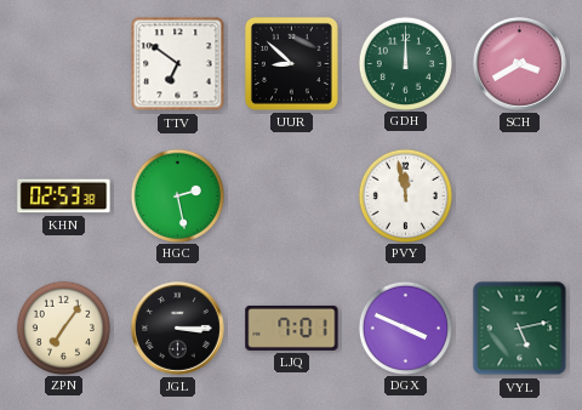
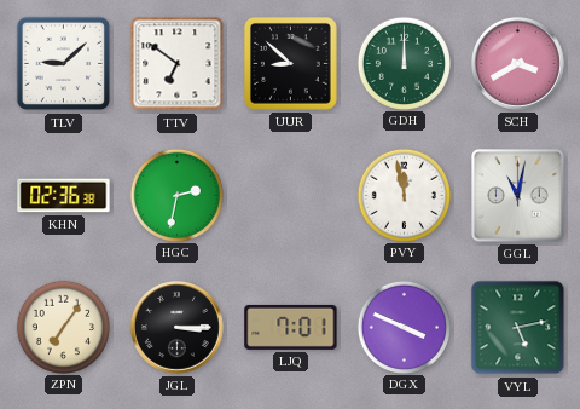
TLV: none -> 9:08
KHN: 02:53 -> 02:36
HGC: 2:28 -> 2:32
GGL: none -> 11:02
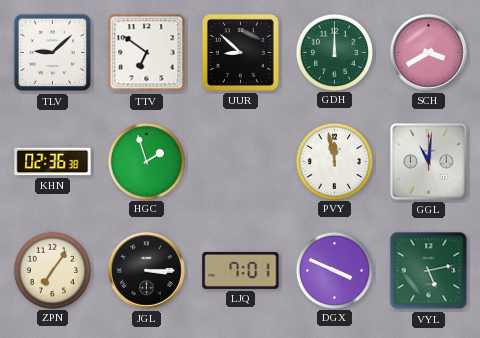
HGC: 2:32 -> 1:57
GGL: 11:02 -> 11:01
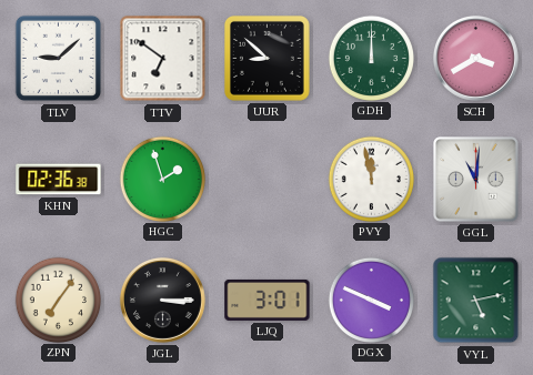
LJQ: 7:01 -> 3:01
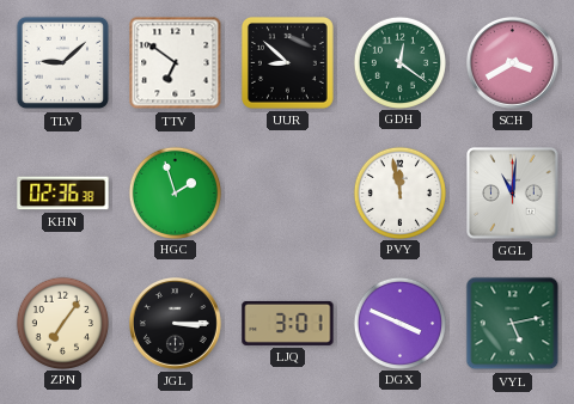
GDH: 12:00 -> 12:21
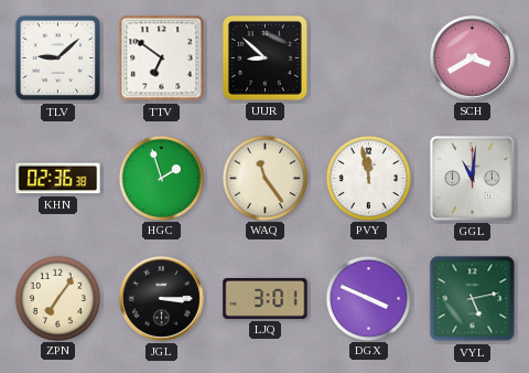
GDH: 12:21 -> none
WAQ: none -> 11:24
